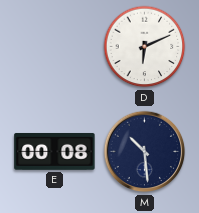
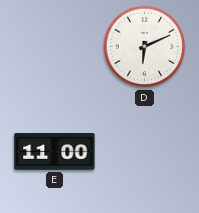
E: 00:08 -> 11:00
M: 10:29 -> none
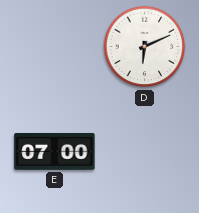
E: 11:00 -> 07:00
